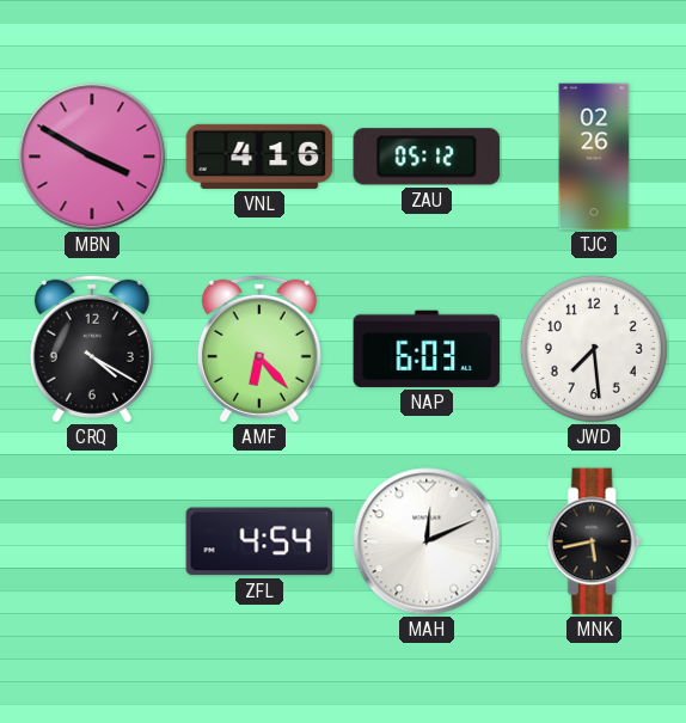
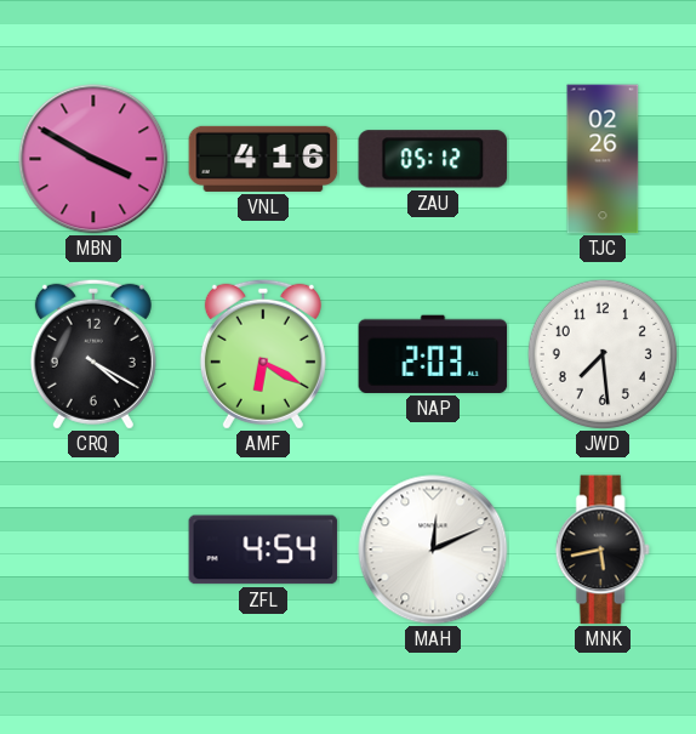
AMF: 6:23 -> 6:20
NAP: 6:03 -> 2:03
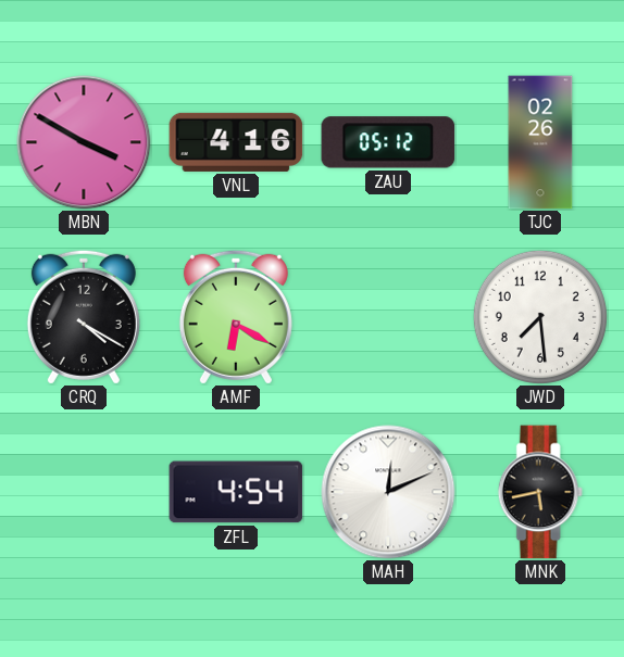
NAP: 2:03 -> none
